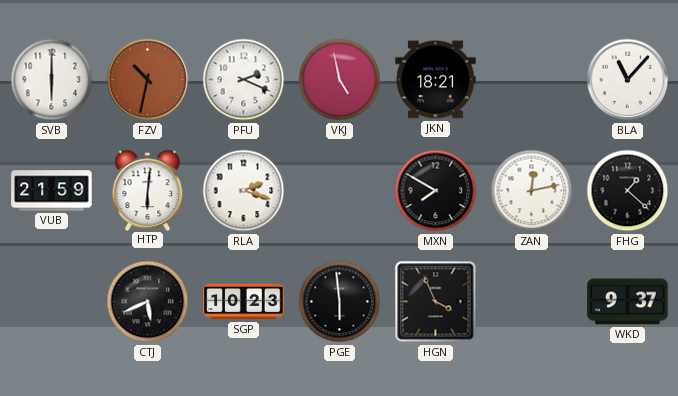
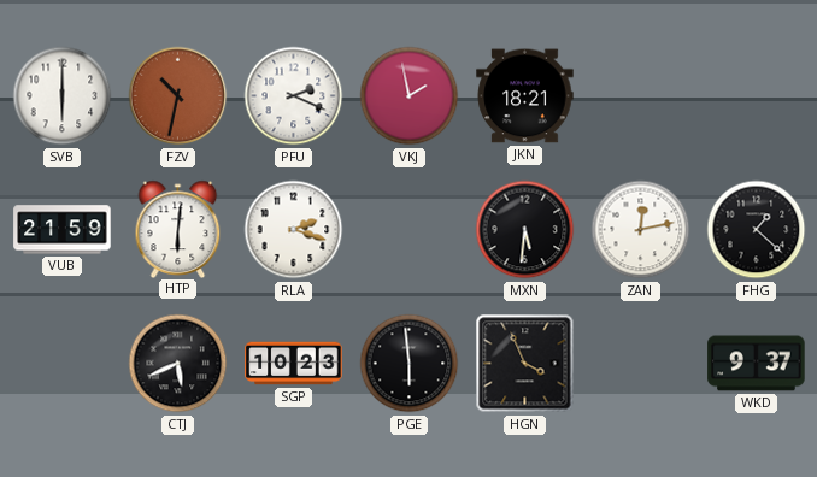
VKJ: 4:58 -> 1:58
BLA: 11:07 -> none
MXN: 7:50 -> 5:31
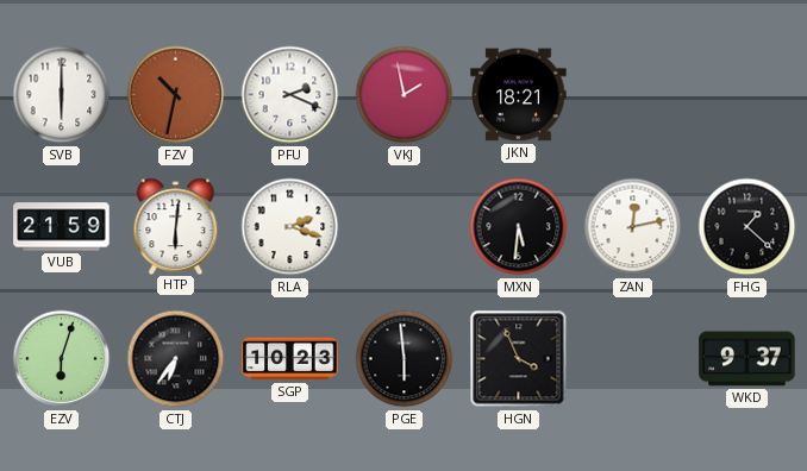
EZV: none -> 6:03
CTJ: 5:41 -> 6:36
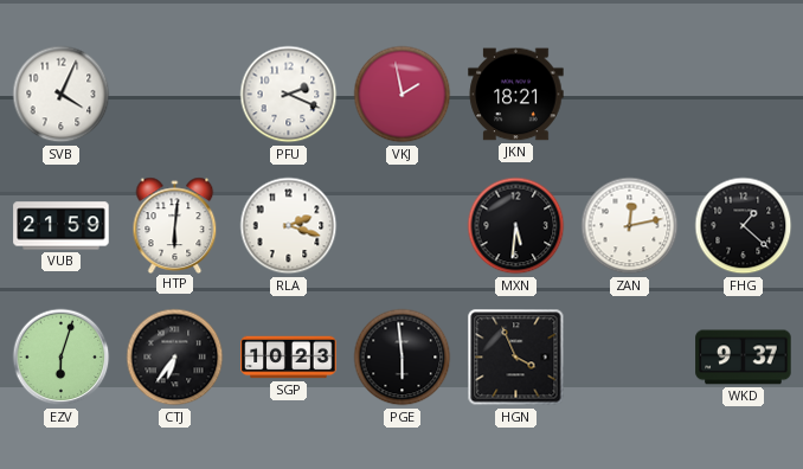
SVB: 6:00 -> 4:04
FZV: 10:32 -> none
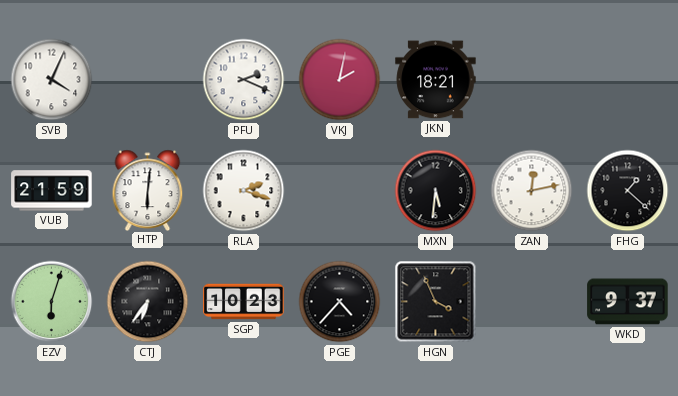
VKJ: 1:58 -> 2:02
PGE: 5:59 -> 4:37
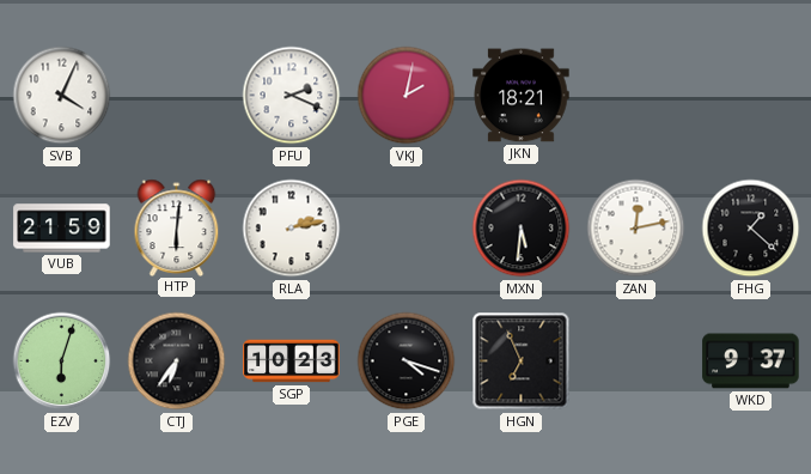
RLA: 2:18 -> 2:13
PGE: 4:37 -> 4:18
HGN: 3:56 -> 6:56
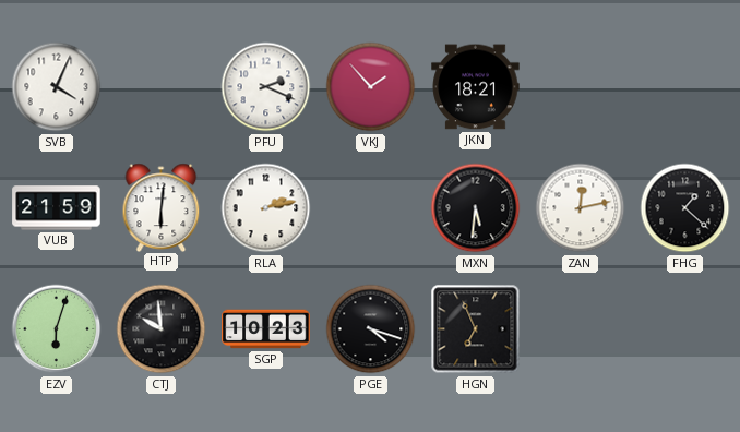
VKJ: 2:02 -> 1:53
CTJ: 6:36 -> 9:59
WKD: 9:37 -> none
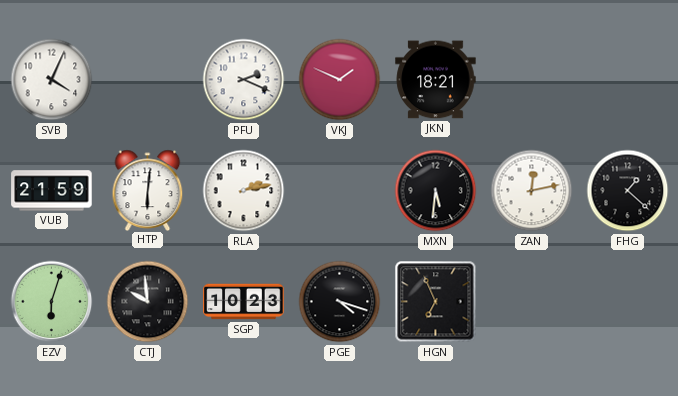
VKJ: 1:53 -> 1:49
